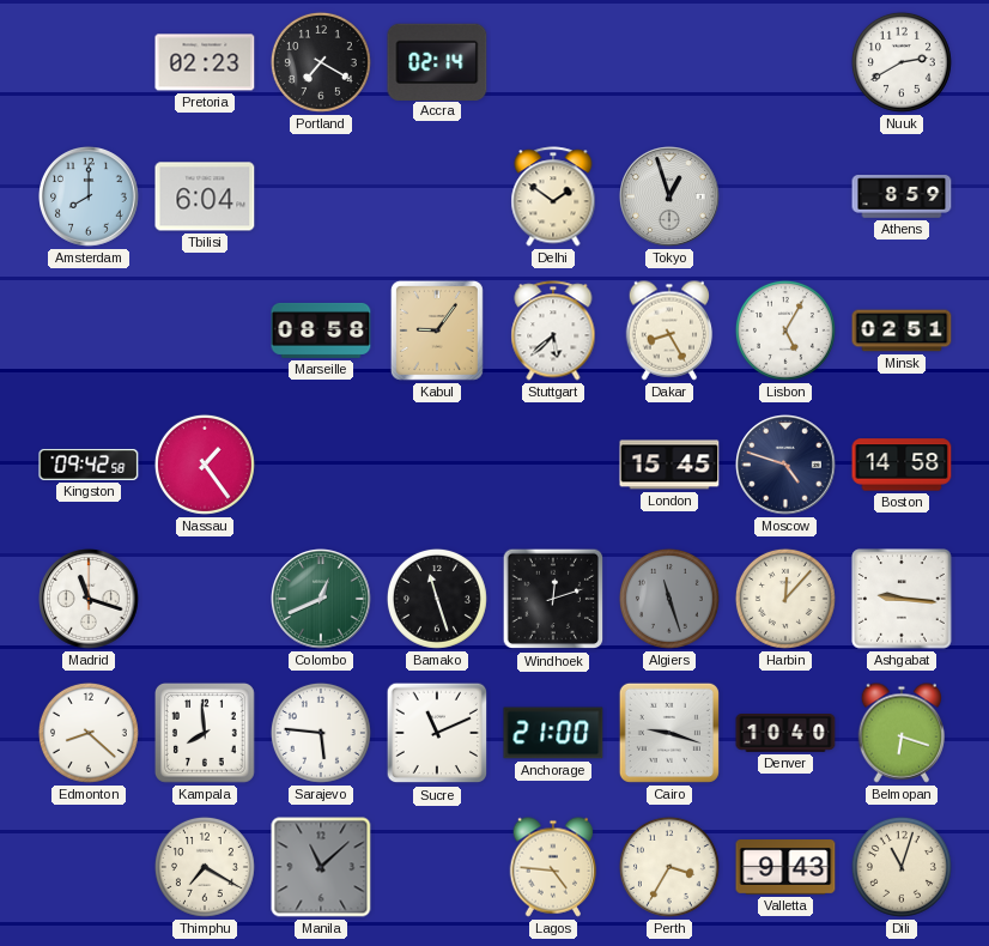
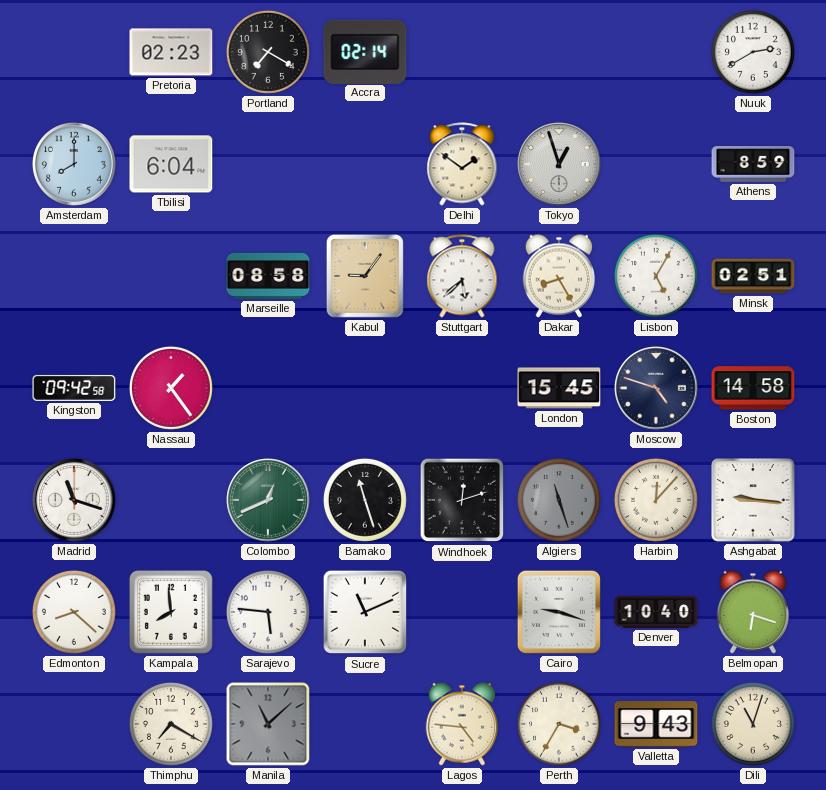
Anchorage: 21:00 -> none
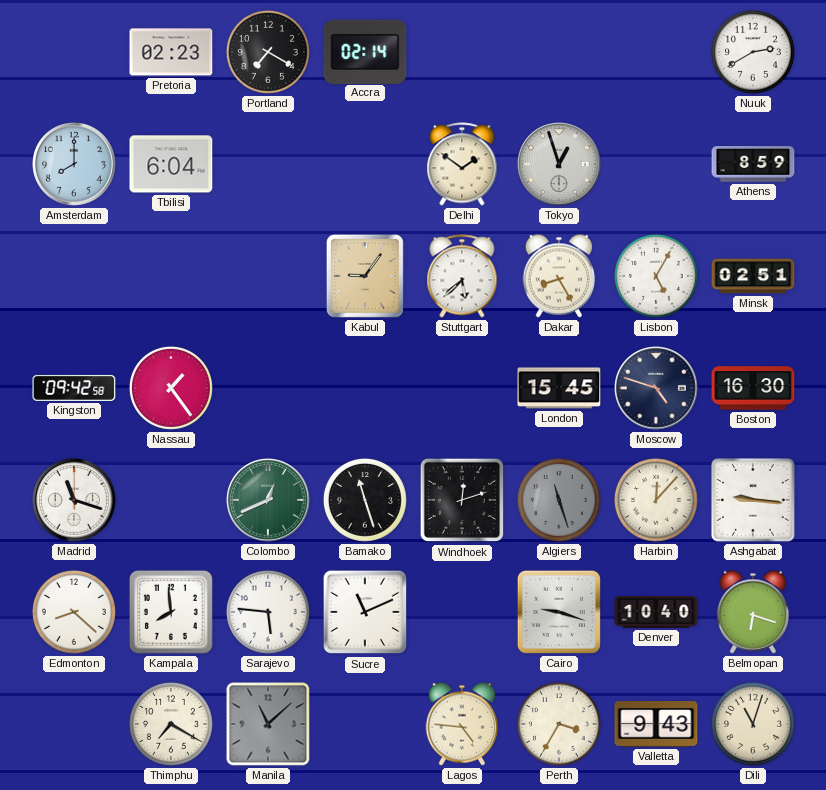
Marseille: 08:58 -> none
Boston: 14:58 -> 16:30
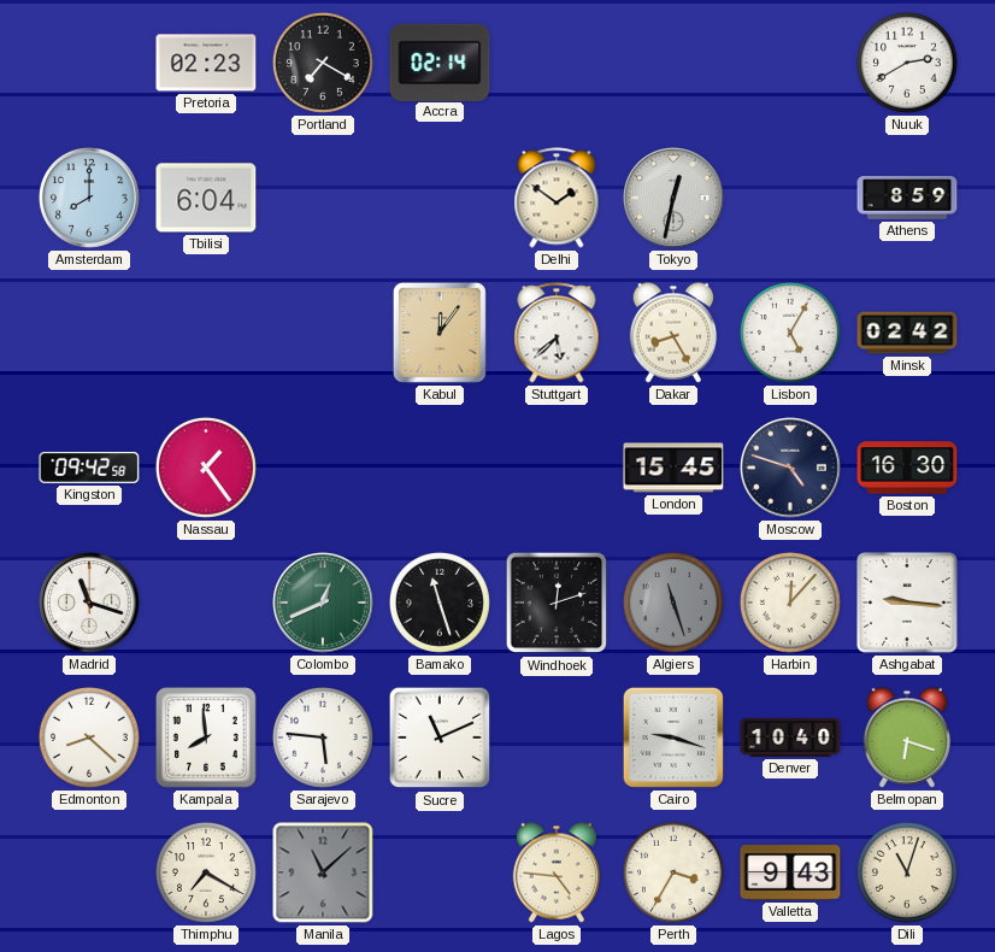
Tokyo: 12:57 -> 12:32
Kabul: 9:06 -> 12:06
Minsk: 02:51 -> 02:42
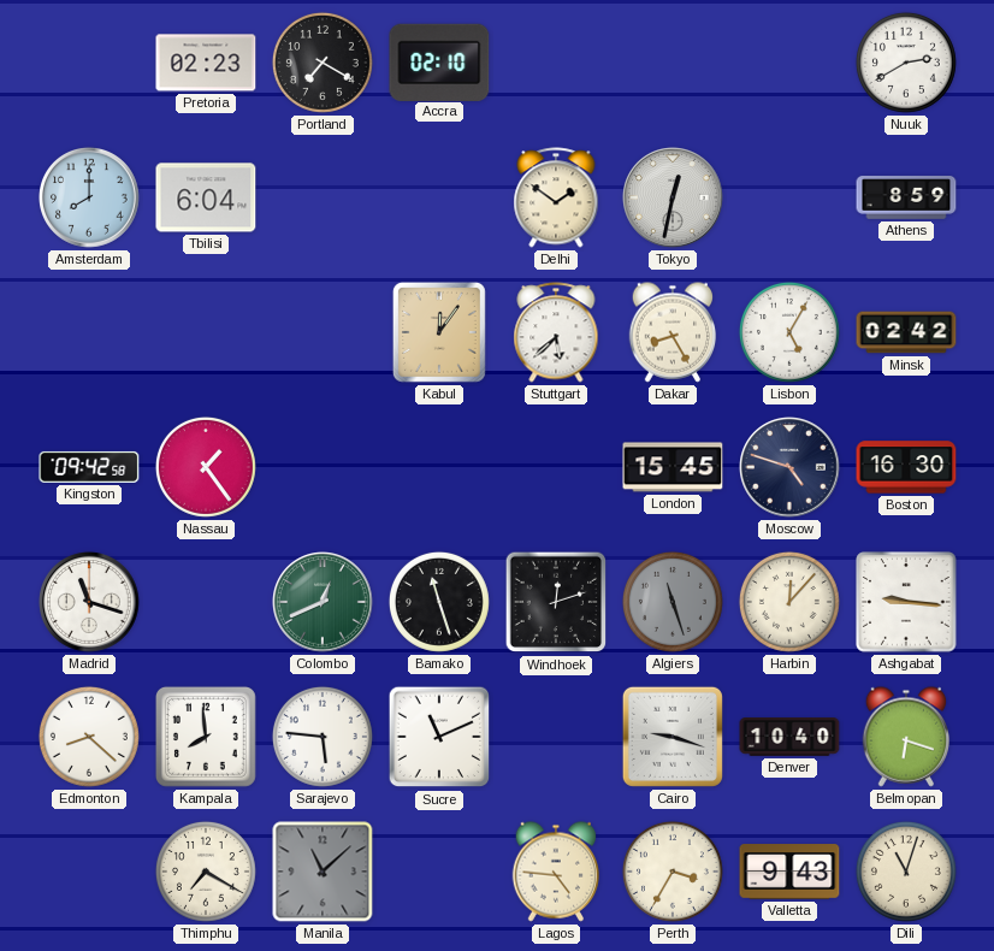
Accra: 02:14 -> 02:10
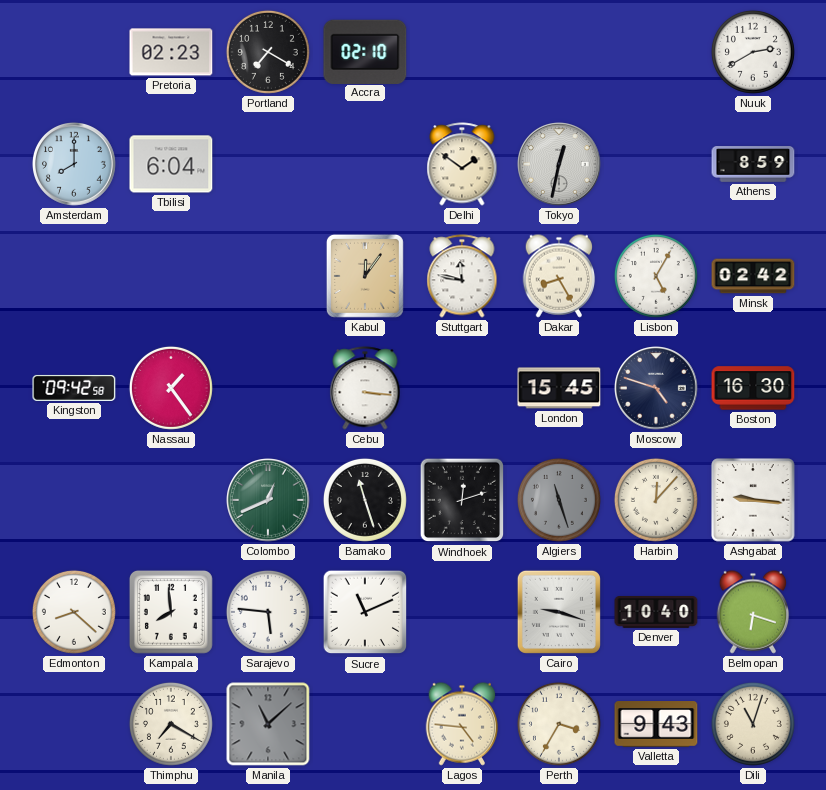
Stuttgart: 5:38 -> 11:47
Cebu: none -> 3:16
Madrid: 11:18 -> none
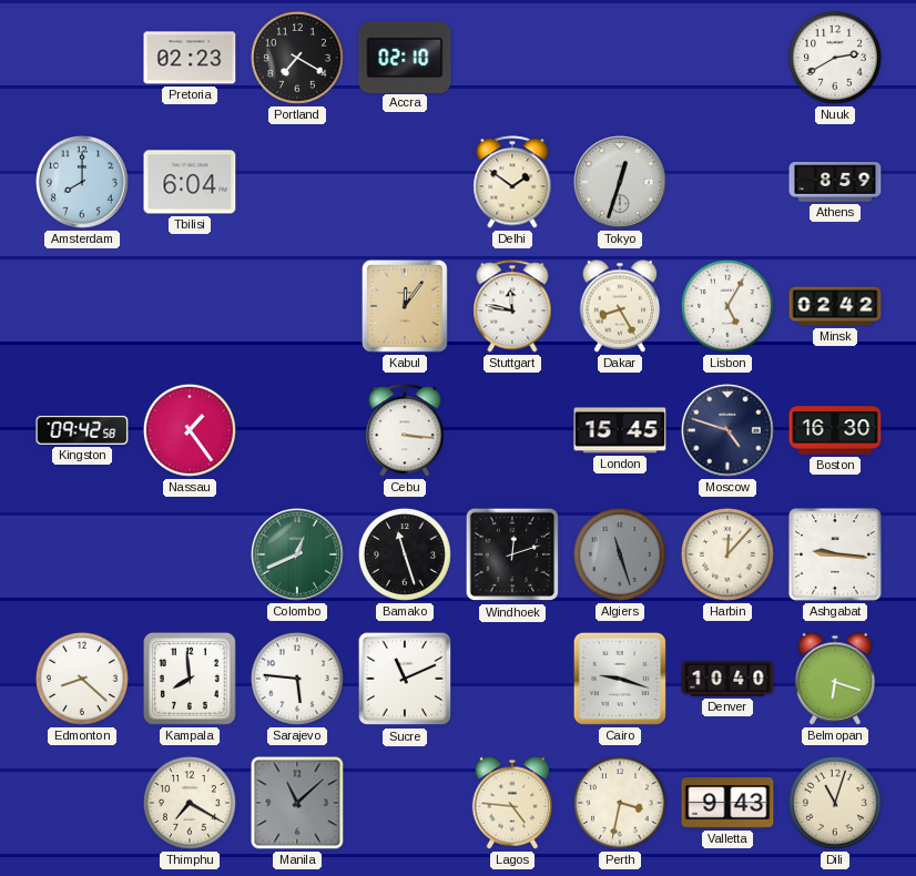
Tokyo: 12:32 -> 12:33
Perth: 3:35 -> 3:32
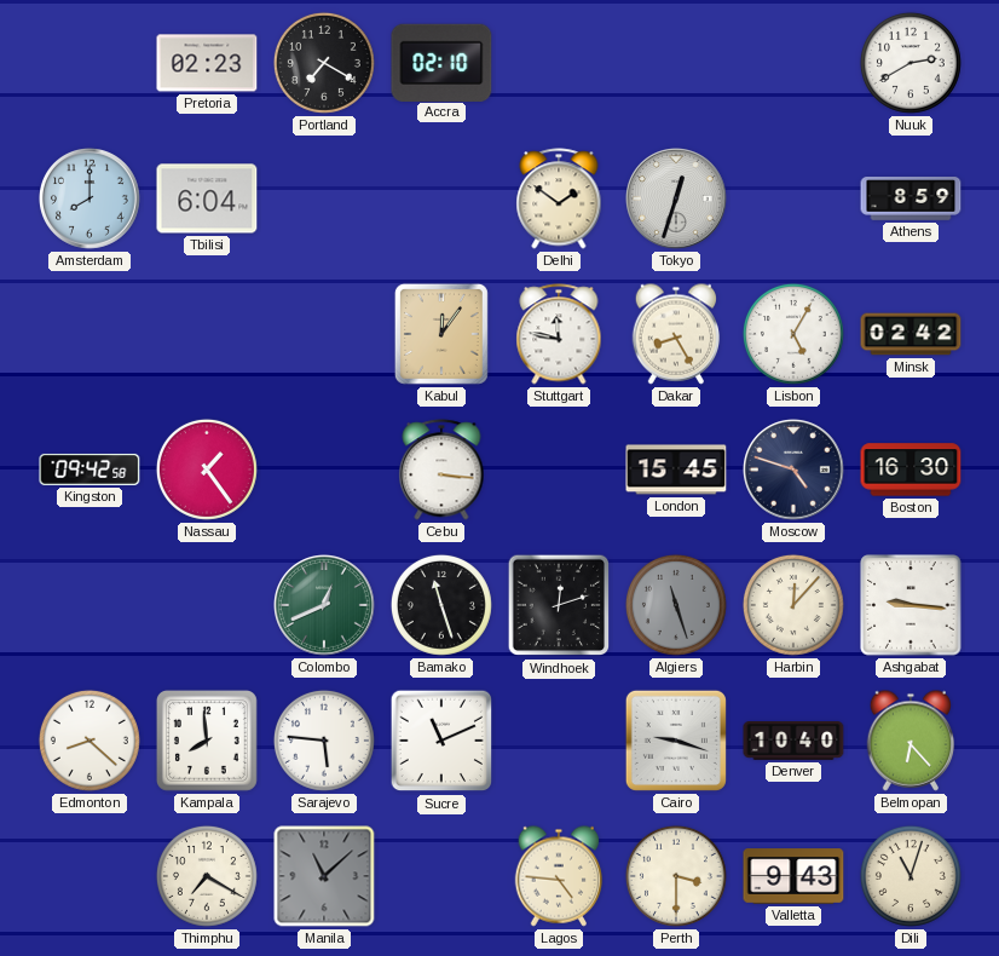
Belmopan: 6:18 -> 6:23
Perth: 3:32 -> 3:30
